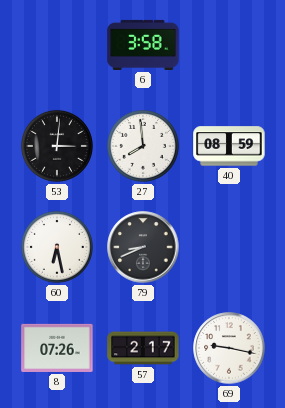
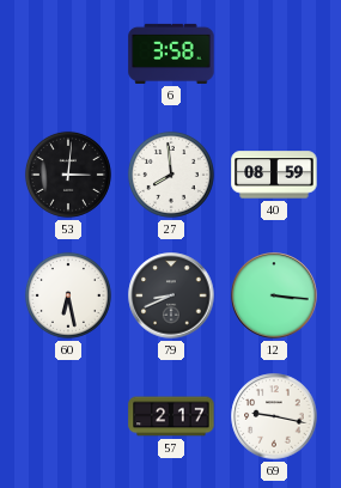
12: none -> 3:16
8: 07:26 -> none
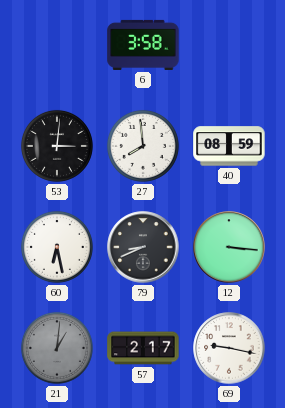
21: none -> 1:01
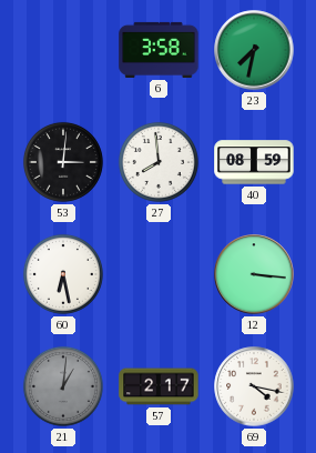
23: none -> 7:32
79: 8:41 -> none
69: 9:17 -> 4:17
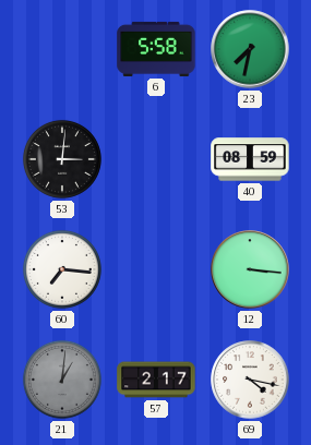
6: 3:58 -> 5:58
27: 7:59 -> none
60: 6:28 -> 7:16
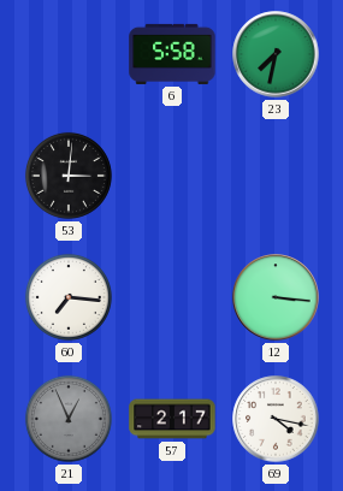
40: 08:59 -> none
21: 1:01 -> 12:56
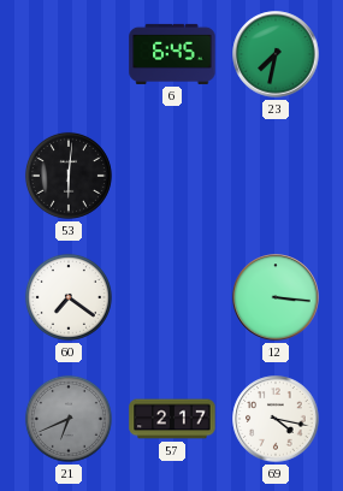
6: 5:58 -> 6:45
53: 3:01 -> 6:01
60: 7:16 -> 7:21
21: 12:56 -> 6:41
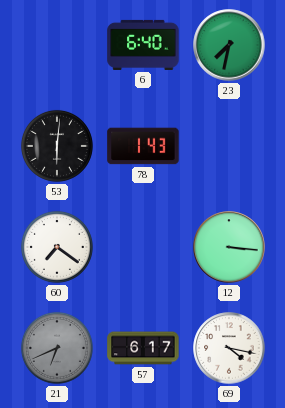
6: 6:45 -> 6:40
78: none -> 1:43
57: 2:17 -> 6:17
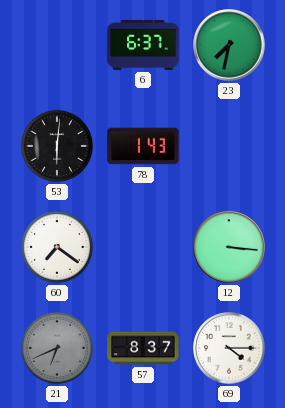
6: 6:40 -> 6:37
57: 6:17 -> 8:37
69: 4:17 -> 4:15
